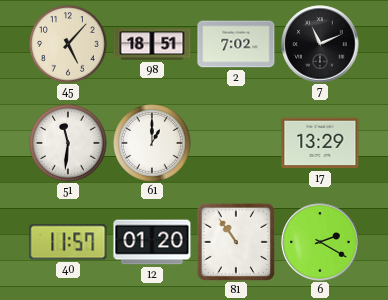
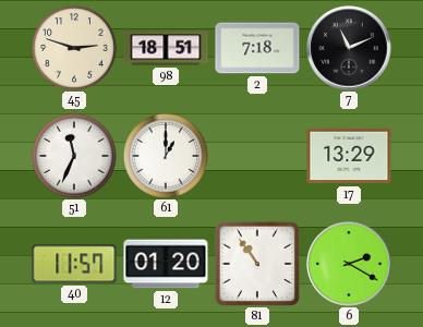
45: 5:07 -> 2:48
2: 7:02 -> 7:18
51: 11:31 -> 11:34
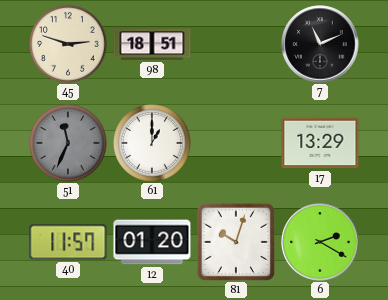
2: 7:18 -> none
51 dial: white -> grey
81: 10:54 -> 10:03
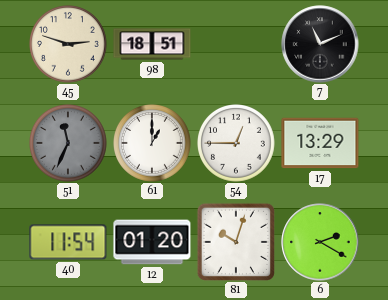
54: none -> 12:45
40: 11:57 -> 11:54
